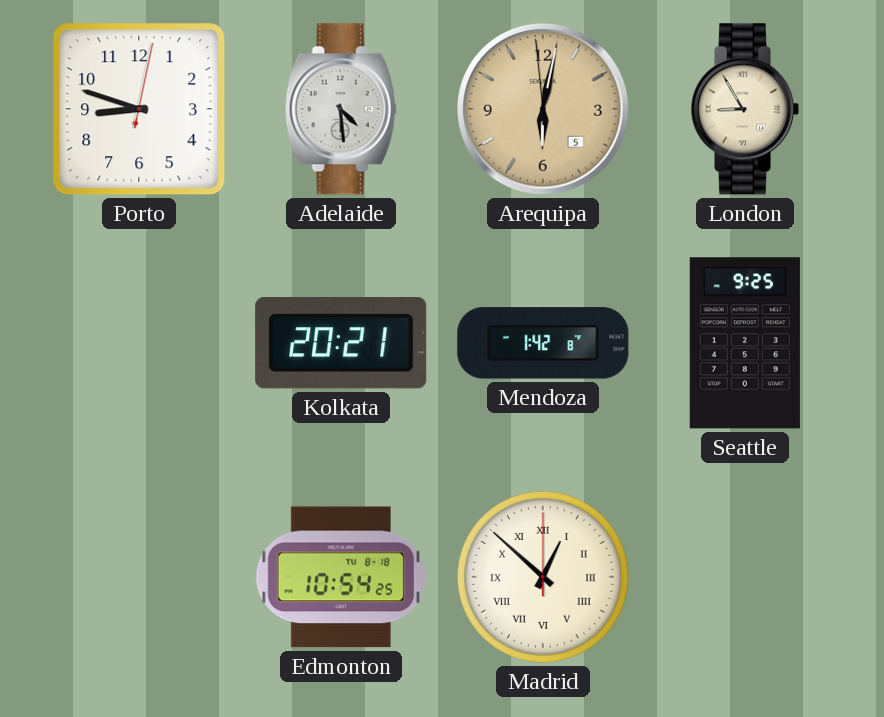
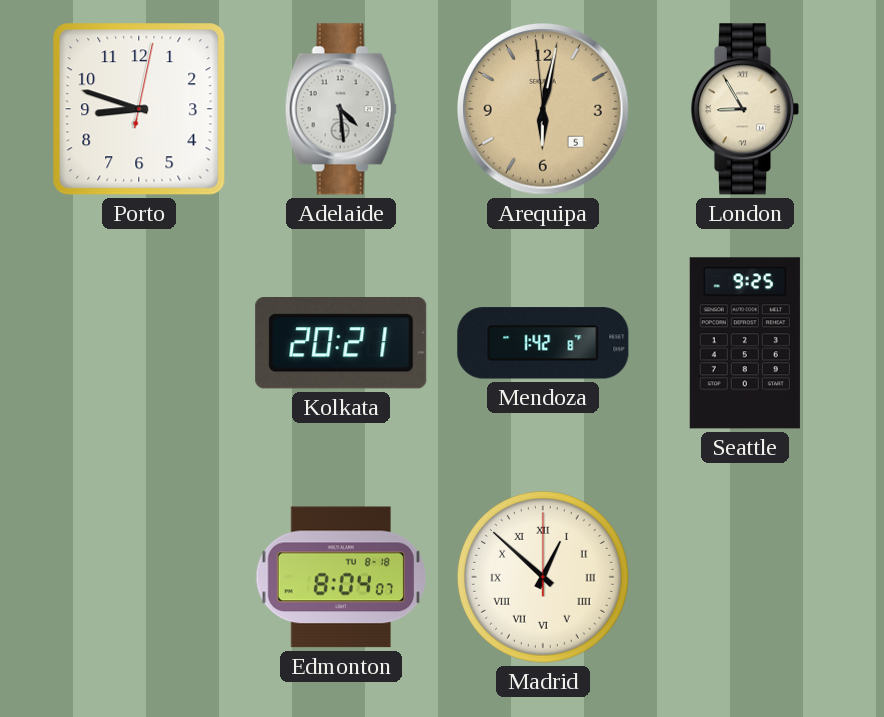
Edmonton: 10:54 -> 8:04
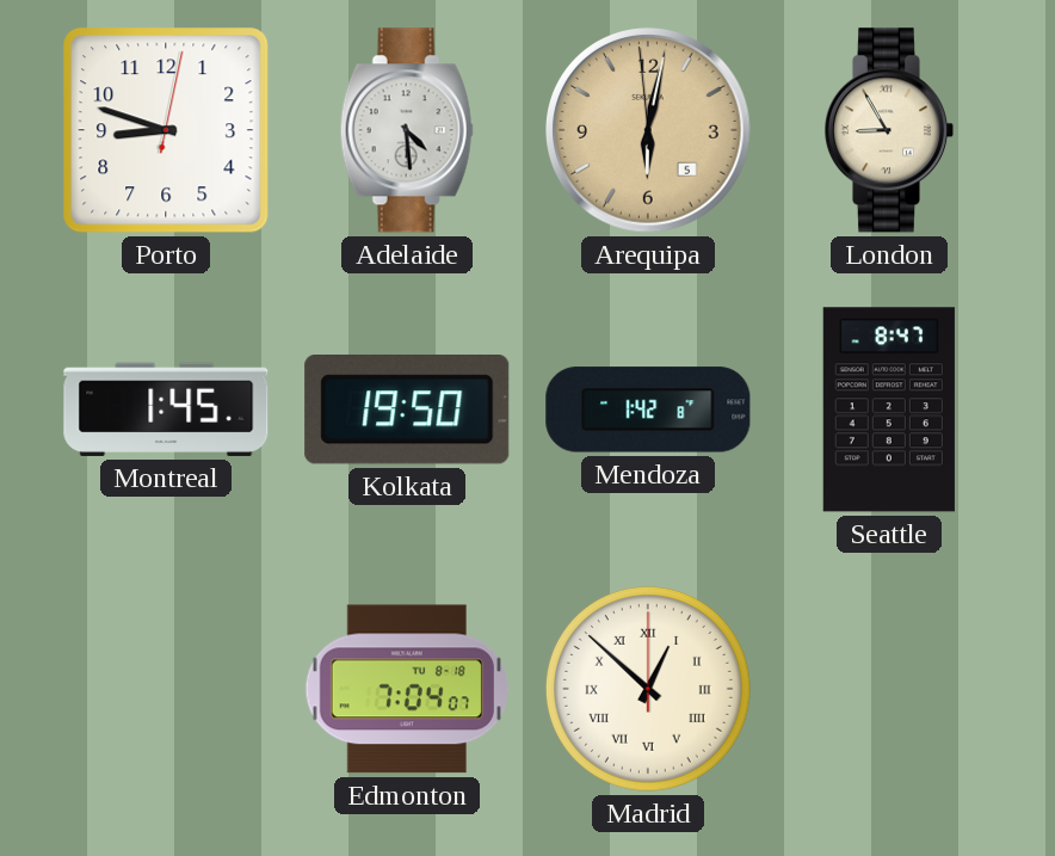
Montreal: none -> 1:45
Kolkata: 20:21 -> 19:50
Seattle: 9:25 -> 8:47
Edmonton: 8:04 -> 7:04
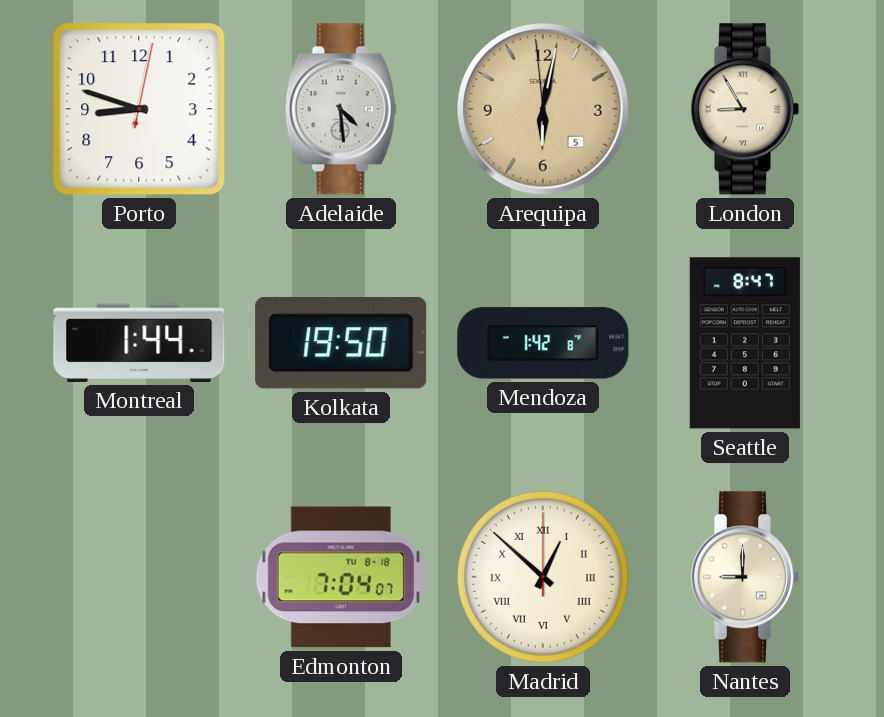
Montreal: 1:45 -> 1:44
Nantes: none -> 9:00
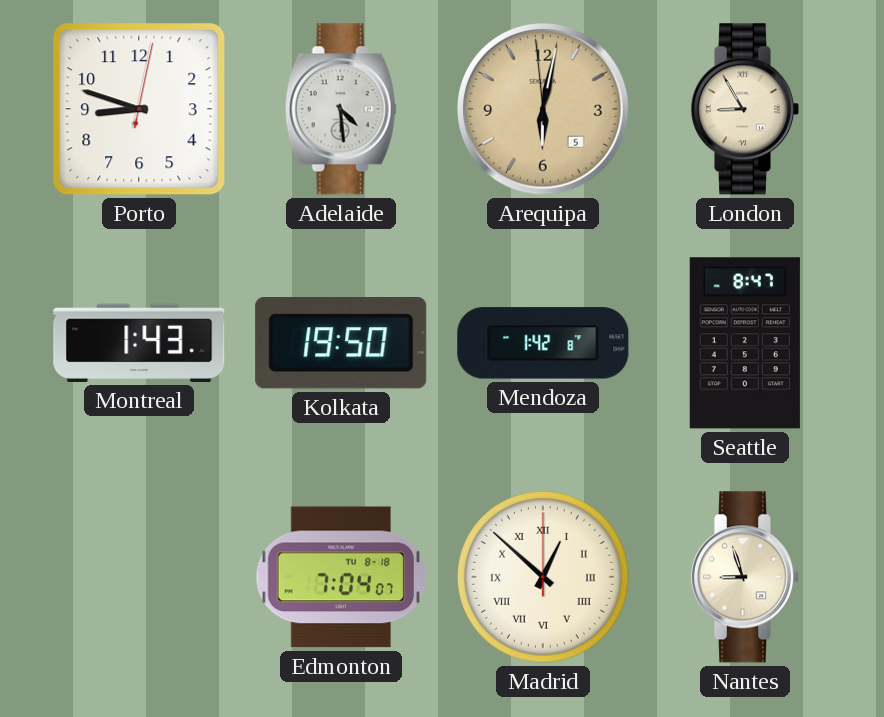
Montreal: 1:44 -> 1:43
Nantes: 9:00 -> 8:57
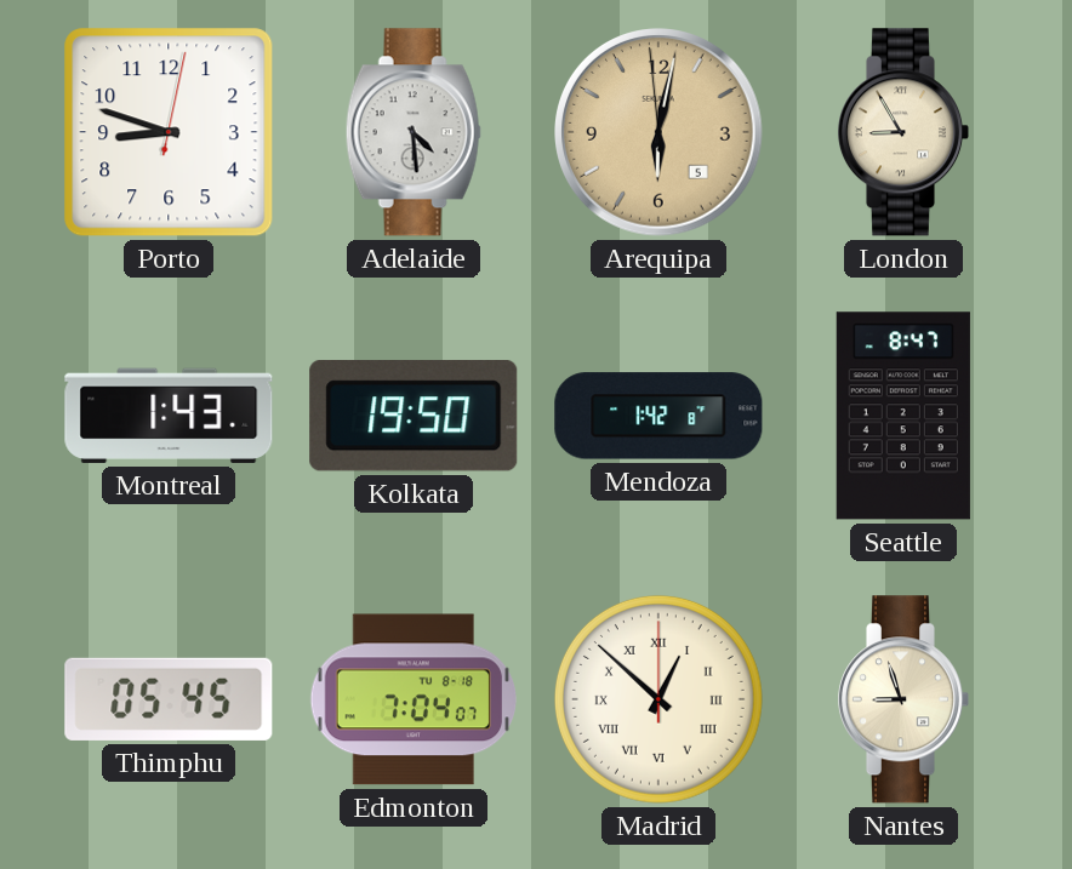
Thimphu: none -> 05:45
